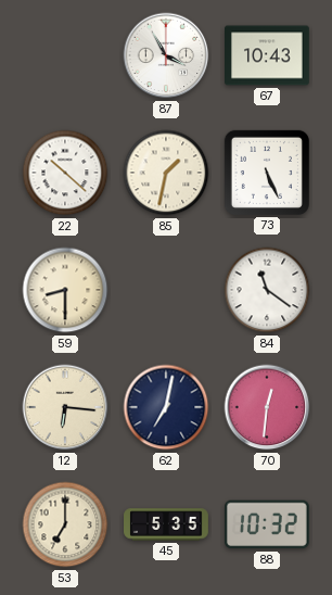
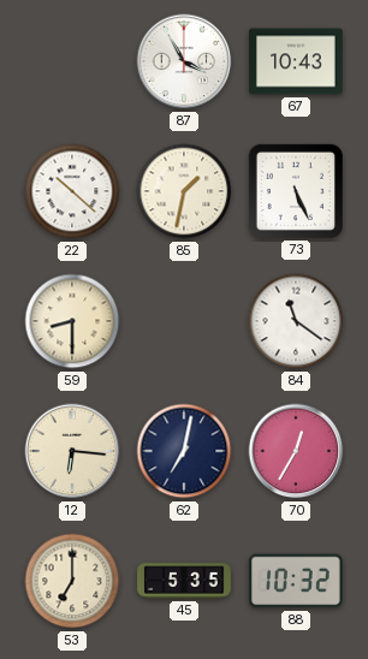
70: 12:31 -> 12:35
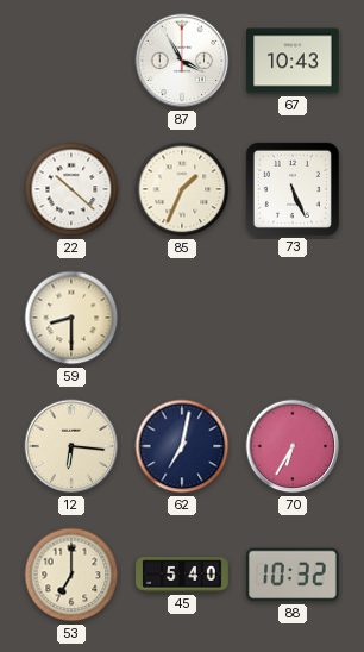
85: 1:32 -> 1:34
84: 11:21 -> none
70: 12:35 -> 6:35
45: 5:35 -> 5:40
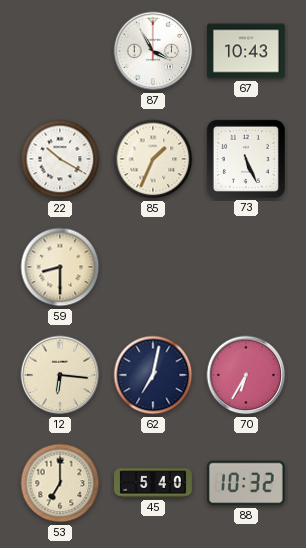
22: 10:22 -> 10:20
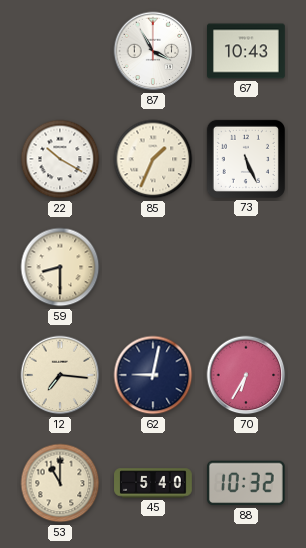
12: 6:16 -> 7:16
62: 7:02 -> 9:02
53: 7:00 -> 11:00
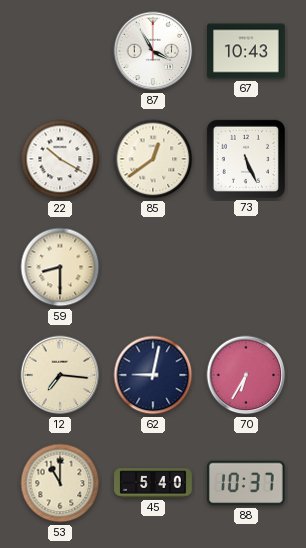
85: 1:34 -> 12:39
88: 10:32 -> 10:37
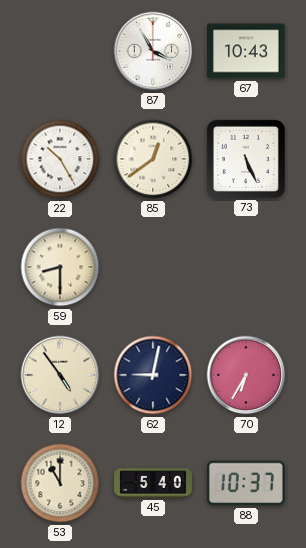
22: 10:20 -> 10:25
12: 7:16 -> 4:54
